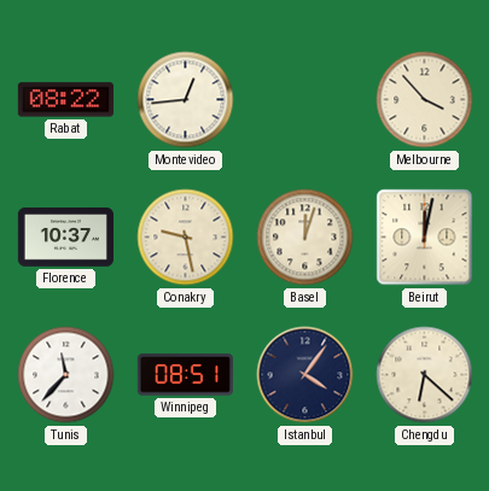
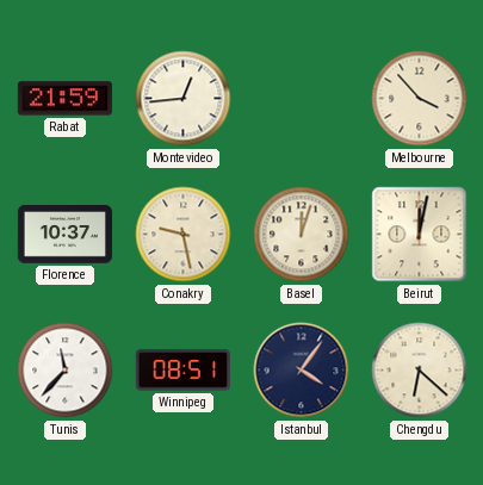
Rabat: 08:22 -> 21:59
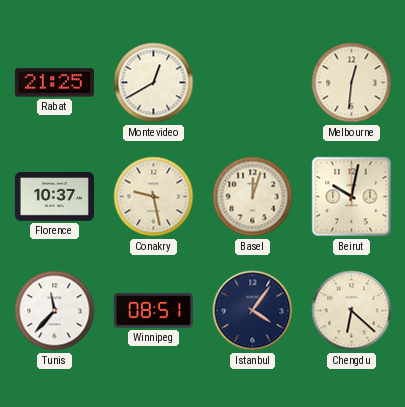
Rabat: 21:59 -> 21:25
Montevideo: 12:44 -> 12:40
Melbourne: 3:53 -> 12:31
Beirut: 12:02 -> 10:02
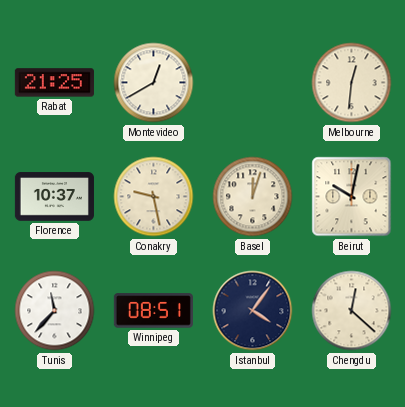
Chengdu: 6:22 -> 12:22
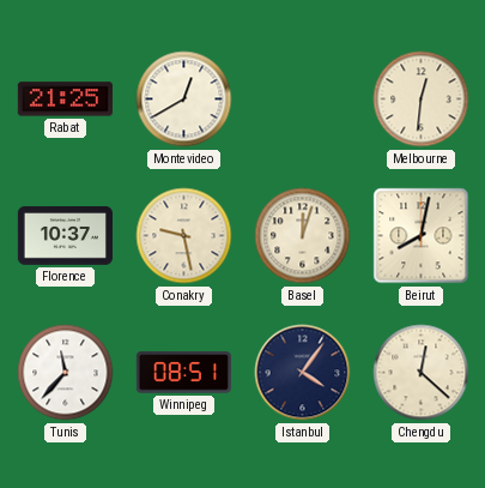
Beirut: 10:02 -> 8:02
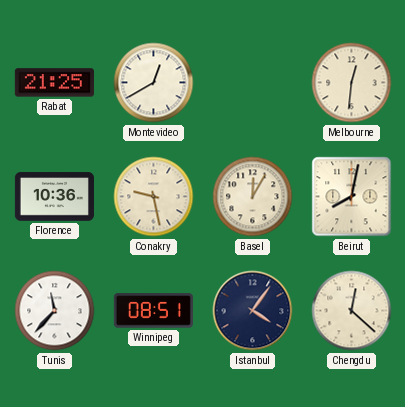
Florence: 10:37 -> 10:36
Basel: 12:03 -> 12:05
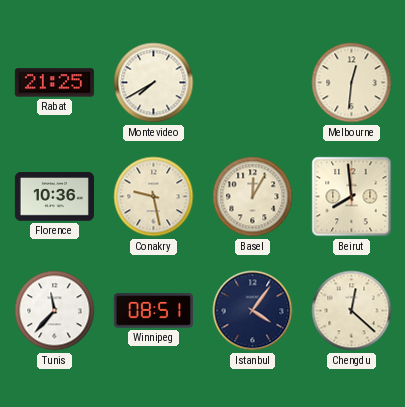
Montevideo: 12:40 -> 7:40
Beirut: 8:02 -> 7:59
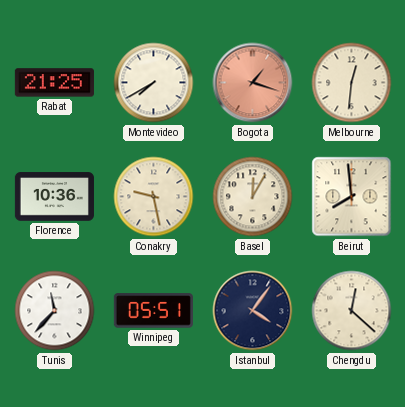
Bogota: none -> 1:18
Winnipeg: 08:51 -> 05:51
